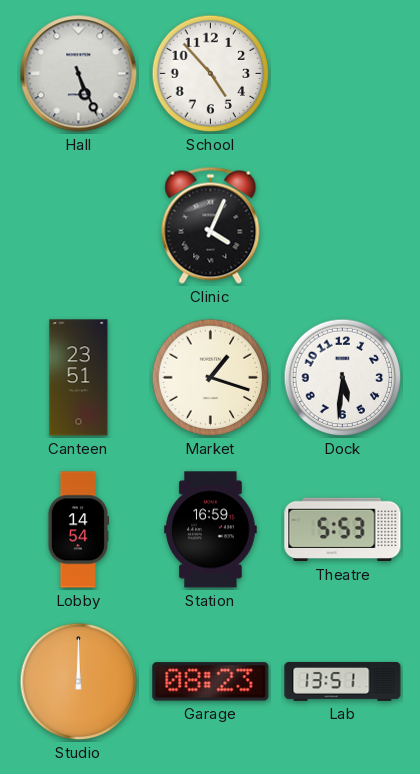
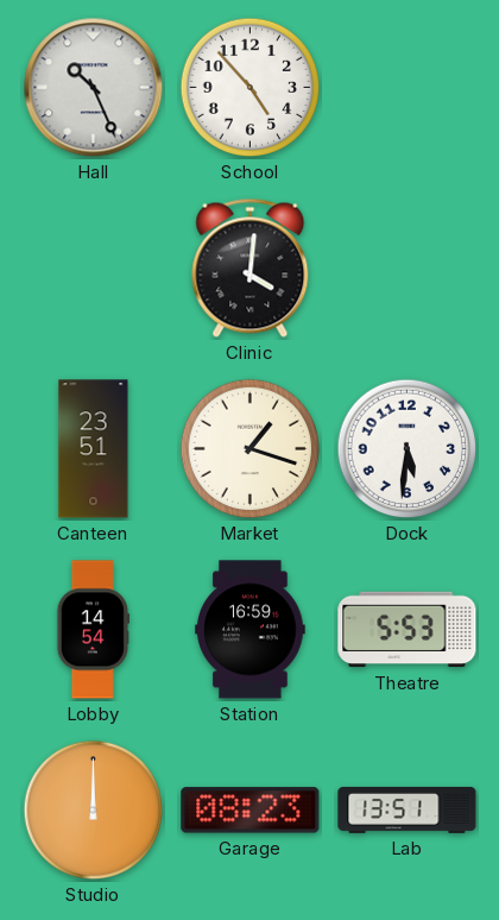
Hall: 5:26 -> 10:26
Clinic: 4:04 -> 4:01
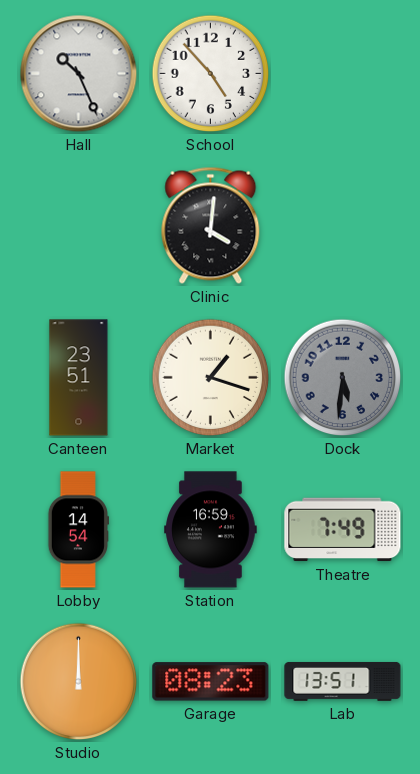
Dock dial: white -> grey
Theatre: 5:53 -> 7:49
